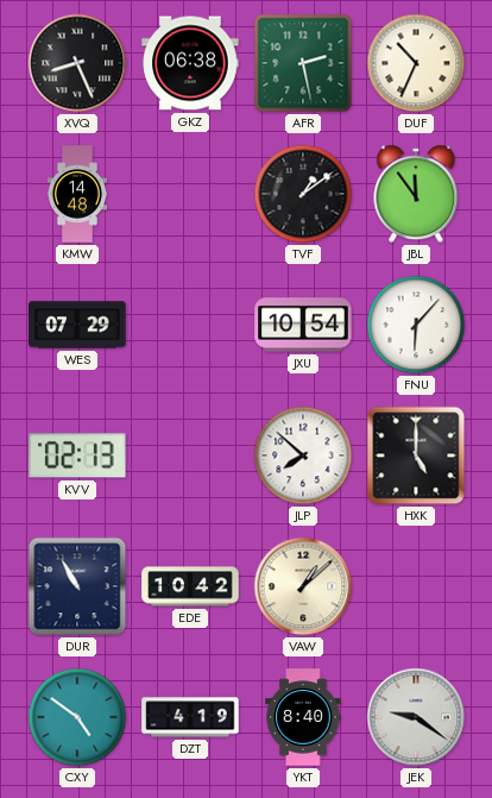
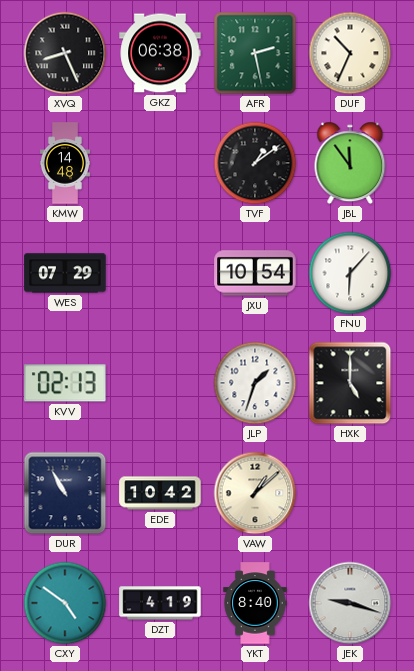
JLP: 7:52 -> 1:33
JEK: 9:21 -> 9:18
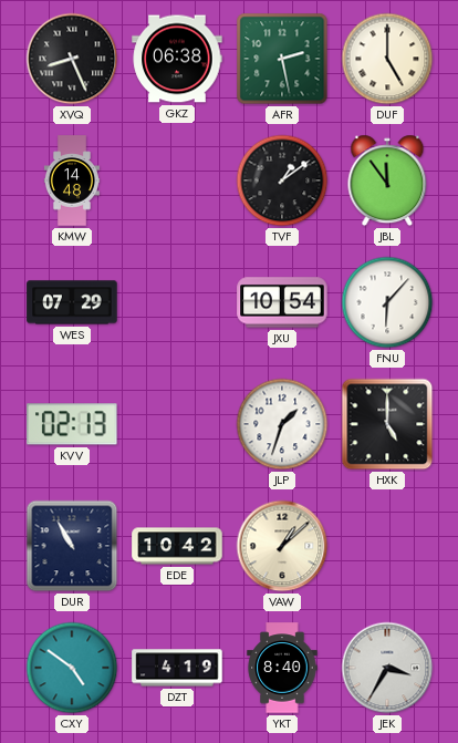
DUF: 10:34 -> 5:00
JEK: 9:18 -> 3:35
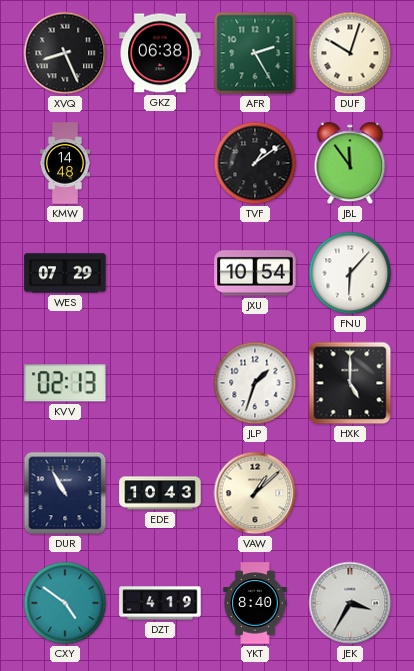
AFR: 2:28 -> 2:25
DUF: 5:00 -> 10:03
EDE: 10:42 -> 10:43
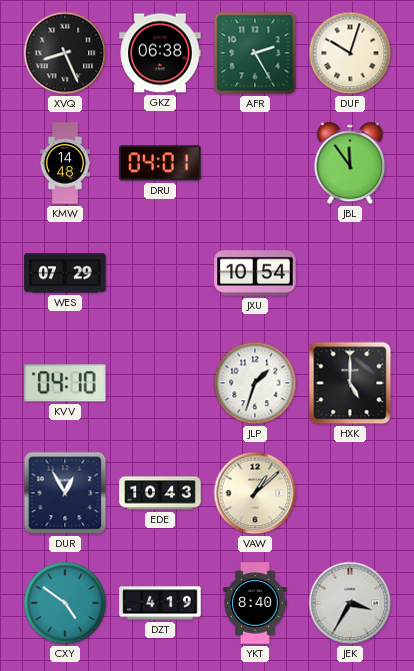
DRU: none -> 04:01
TVF: 1:09 -> none
FNU: 6:07 -> none
KVV: 02:13 -> 04:10
DUR: 10:55 -> 12:55
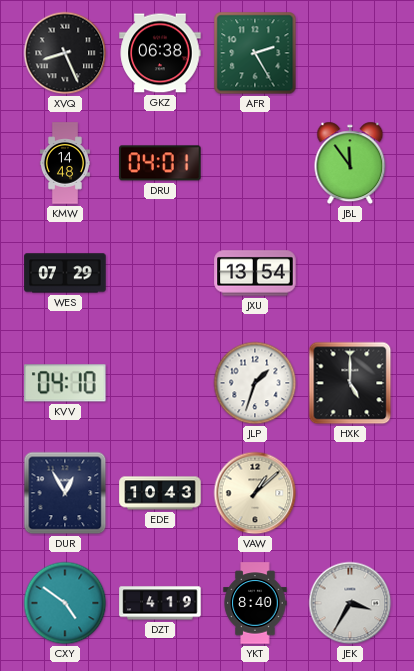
DUF: 10:03 -> none
JXU: 10:54 -> 13:54
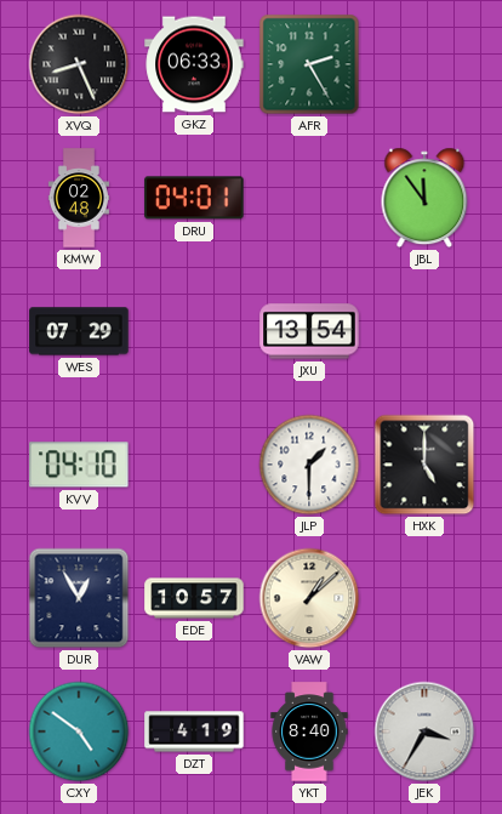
GKZ: 06:38 -> 06:33
KMW: 14:48 -> 02:48
JLP: 1:33 -> 1:30
EDE: 10:43 -> 10:57
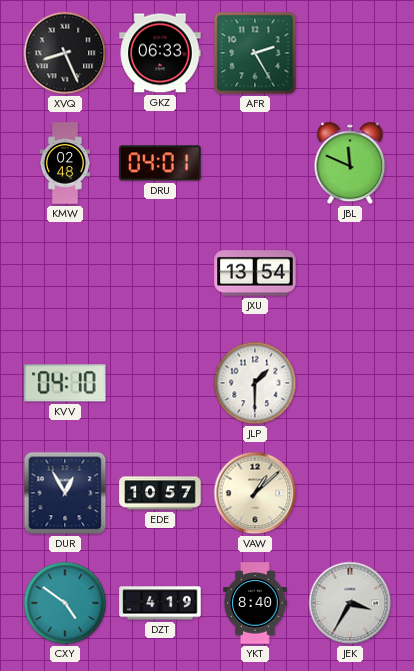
JBL: 11:54 -> 11:49
WES: 07:29 -> none
HXK: 5:00 -> none
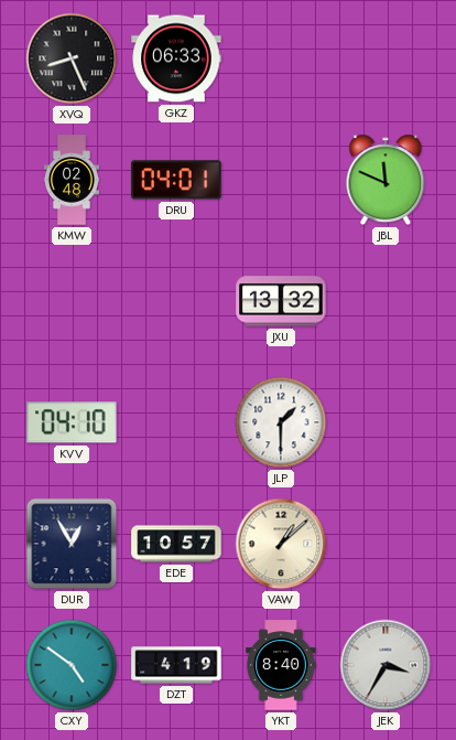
AFR: 2:25 -> none
JXU: 13:54 -> 13:32
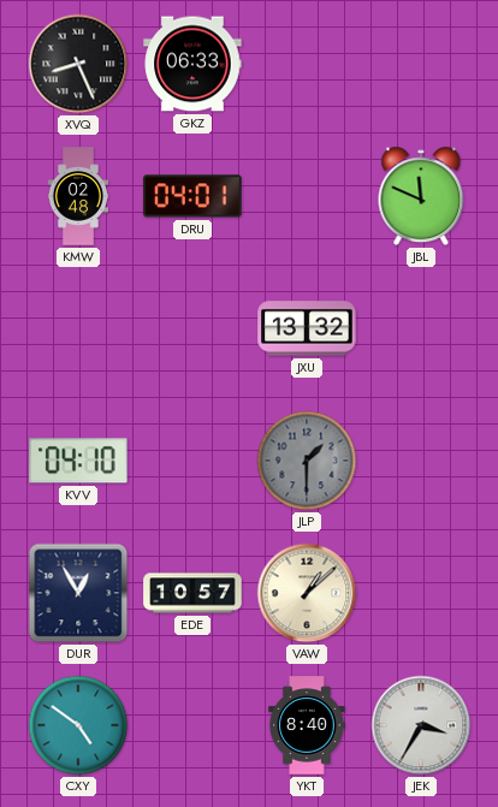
JLP dial: white -> grey
DZT: 4:19 -> none
